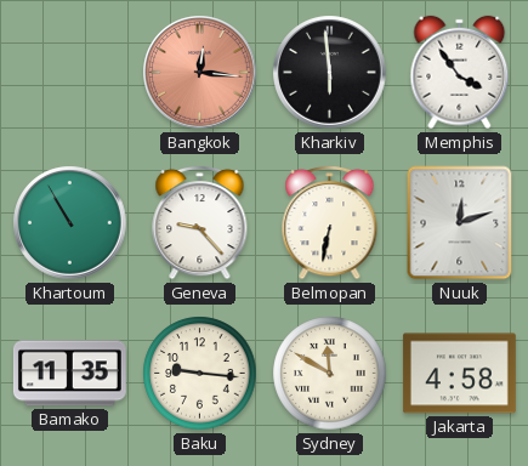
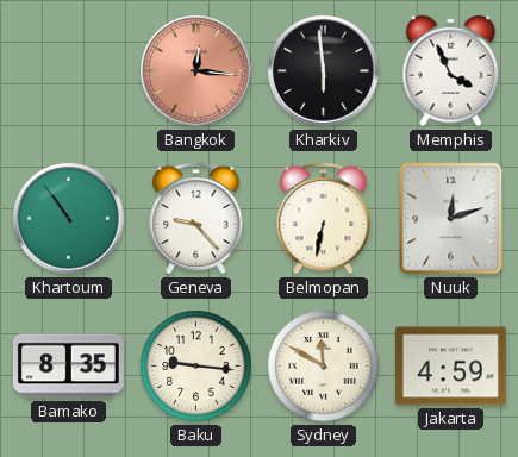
Memphis: 3:54 -> 3:56
Khartoum: 10:55 -> 10:54
Bamako: 11:35 -> 8:35
Jakarta: 4:58 -> 4:59
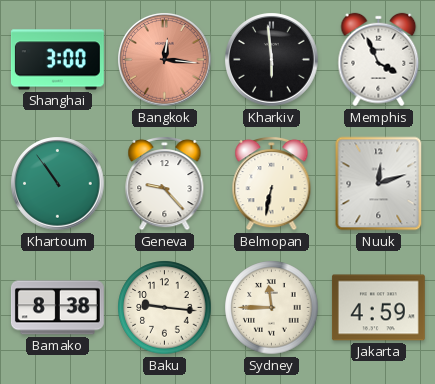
Shanghai: none -> 3:00
Bamako: 8:35 -> 8:38
Sydney: 11:50 -> 11:45
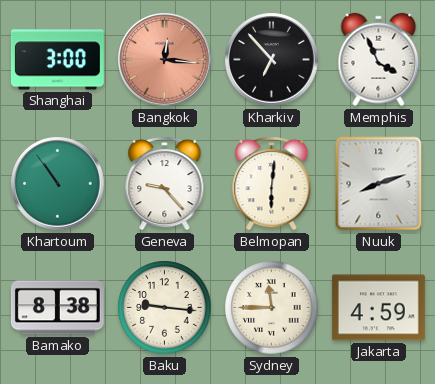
Kharkiv: 5:59 -> 6:53
Belmopan: 6:32 -> 6:01
Nuuk: 12:12 -> 8:12
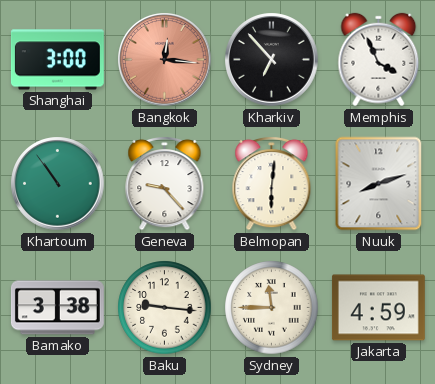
Bamako: 8:38 -> 3:38
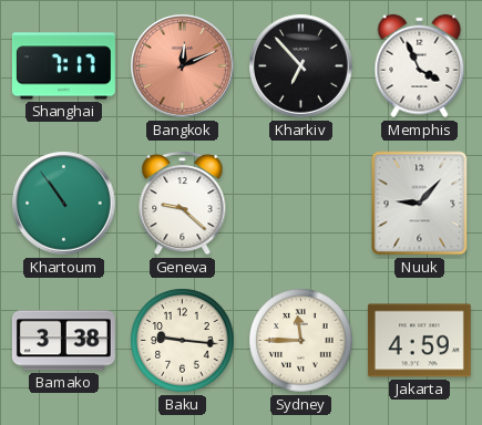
Shanghai: 3:00 -> 7:17
Bangkok: 12:16 -> 12:11
Geneva: 9:23 -> 9:22
Belmopan: 6:01 -> none
Nuuk: 8:12 -> 9:07
